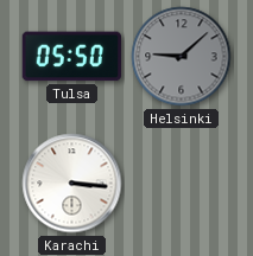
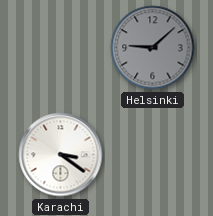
Tulsa: 05:50 -> none
Karachi: 3:16 -> 3:21
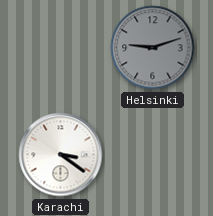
Helsinki: 9:08 -> 9:12
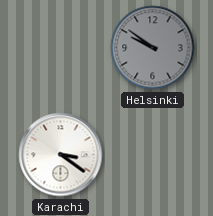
Helsinki: 9:12 -> 9:51
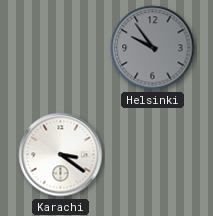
Helsinki: 9:51 -> 9:54
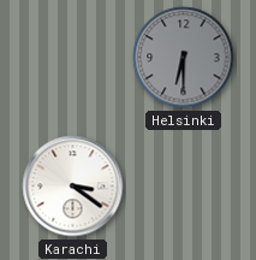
Helsinki: 9:54 -> 6:30
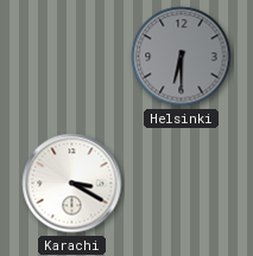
Karachi: 3:21 -> 3:20
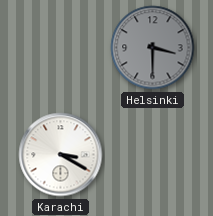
Helsinki: 6:30 -> 3:30
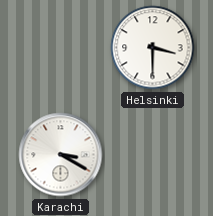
Helsinki dial: grey -> white
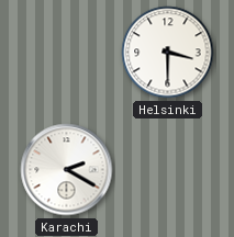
Karachi: 3:20 -> 2:20
